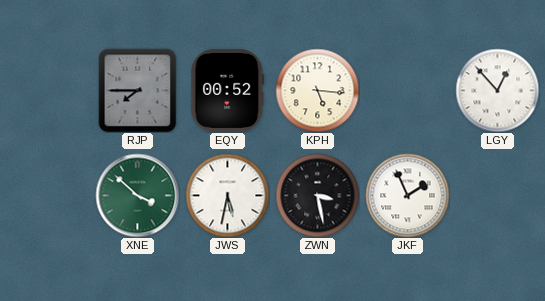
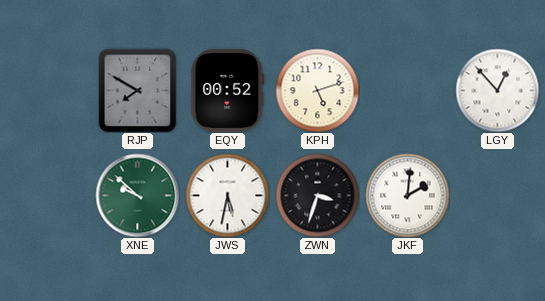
RJP: 7:45 -> 7:50
KPH: 5:16 -> 5:12
XNE: 3:52 -> 9:52
ZWN: 3:28 -> 3:33
JKF: 1:56 -> 2:01
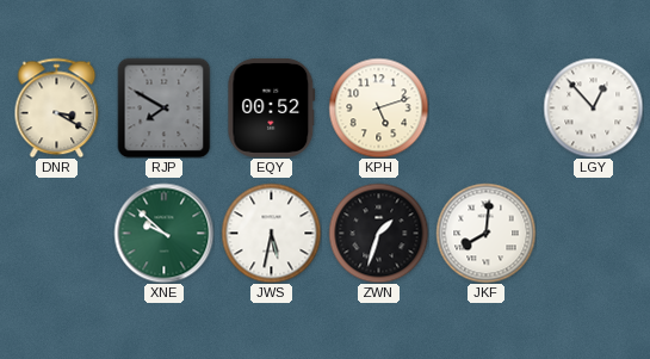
DNR: none -> 3:20
ZWN: 3:33 -> 1:33
JKF: 2:01 -> 8:01
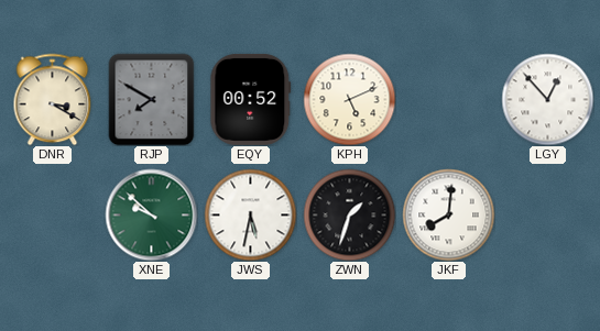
KPH: 5:12 -> 5:11
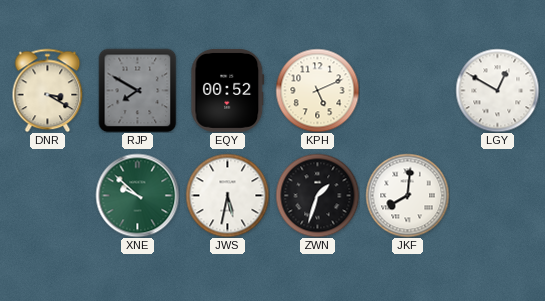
LGY: 12:53 -> 12:50
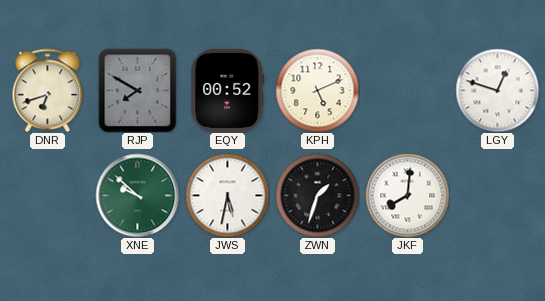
DNR: 3:20 -> 6:42
LGY: 12:50 -> 12:48
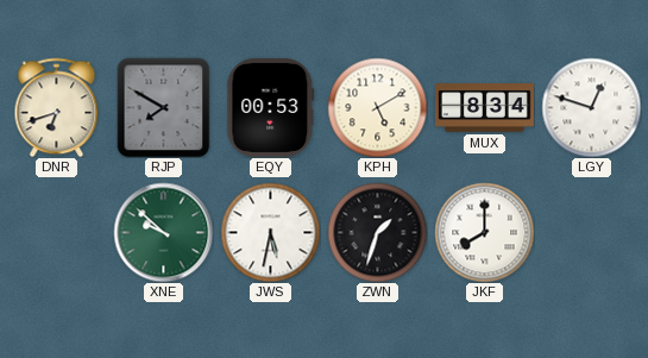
EQY: 00:52 -> 00:53
KPH: 5:11 -> 5:10
MUX: none -> 8:34
JKF: 8:01 -> 8:00
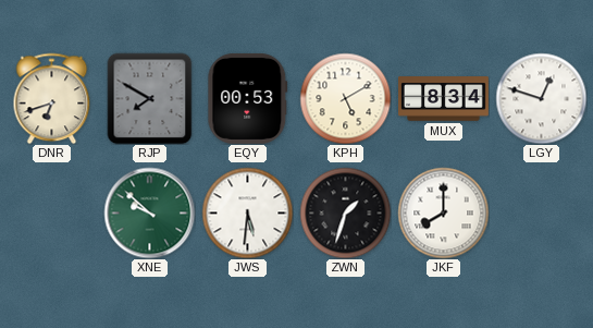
JWS: 5:32 -> 5:31
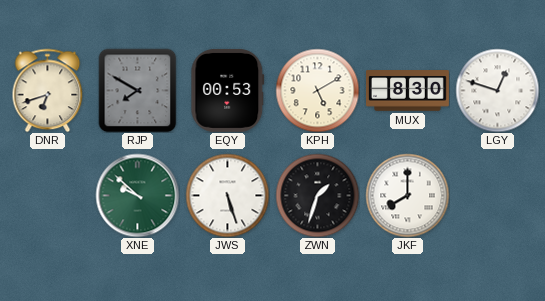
MUX: 8:34 -> 8:30
JWS: 5:31 -> 5:27
